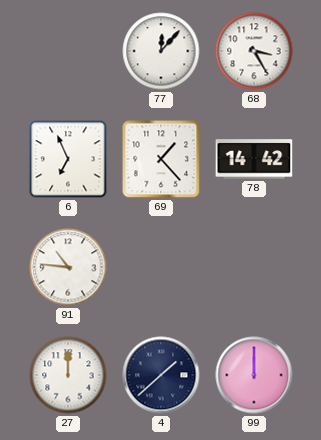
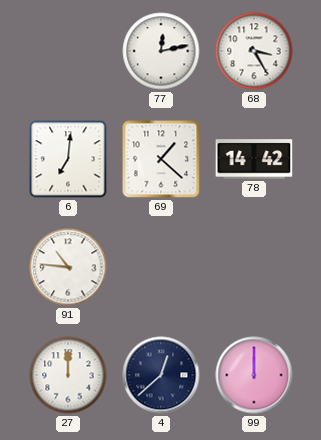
77: 12:07 -> 12:13
6: 6:56 -> 7:01
69: 1:23 -> 1:22
4: 1:38 -> 12:38
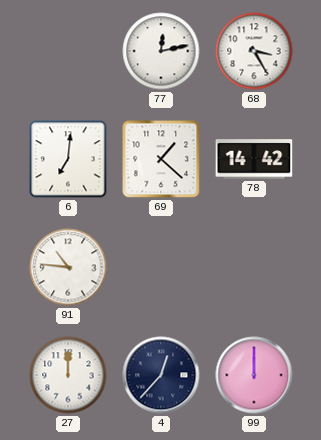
4: 12:38 -> 12:37
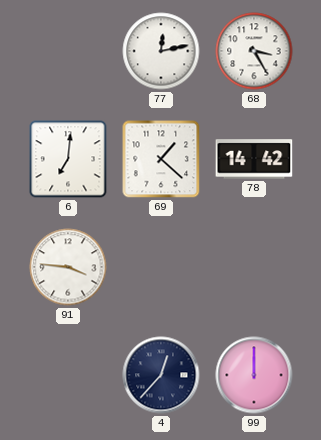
91: 10:46 -> 3:46
27: 12:00 -> none
